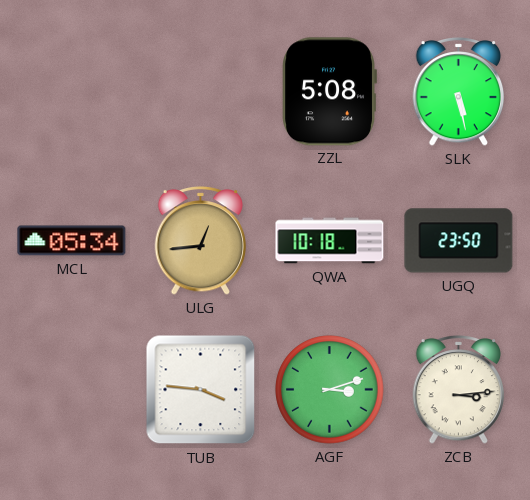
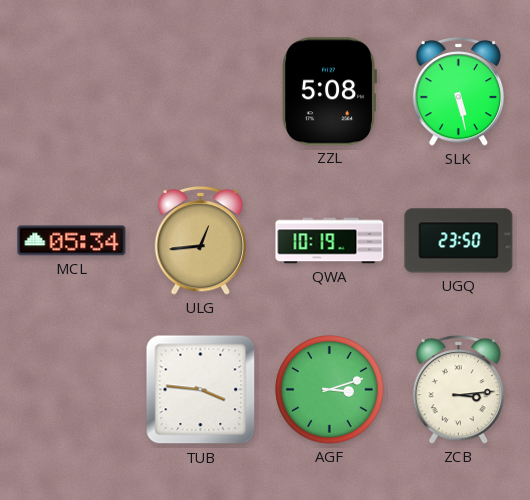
QWA: 10:18 -> 10:19
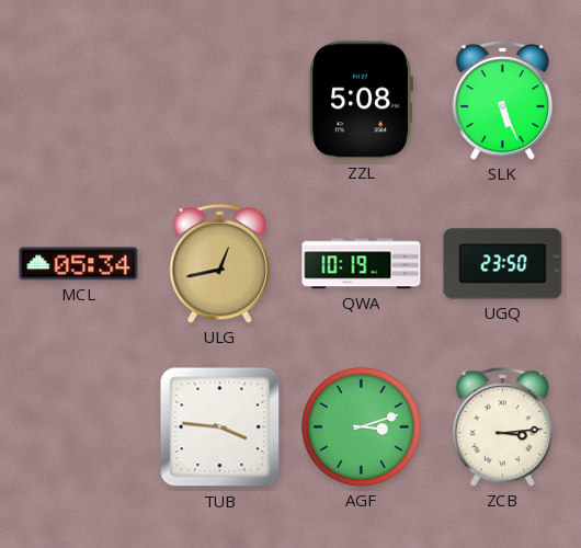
SLK: 5:28 -> 5:26
ULG: 12:44 -> 12:43
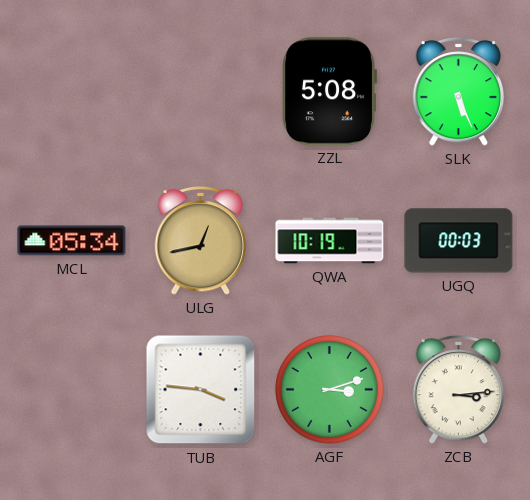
UGQ: 23:50 -> 00:03
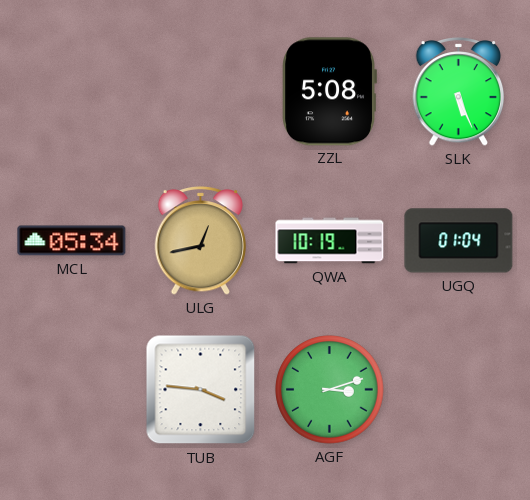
UGQ: 00:03 -> 01:04
ZCB: 3:14 -> none
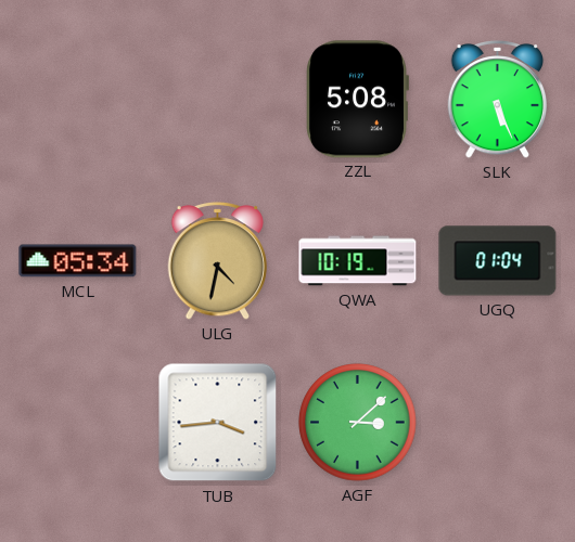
ULG: 12:43 -> 4:32
TUB: 3:46 -> 3:44
AGF: 3:12 -> 3:08
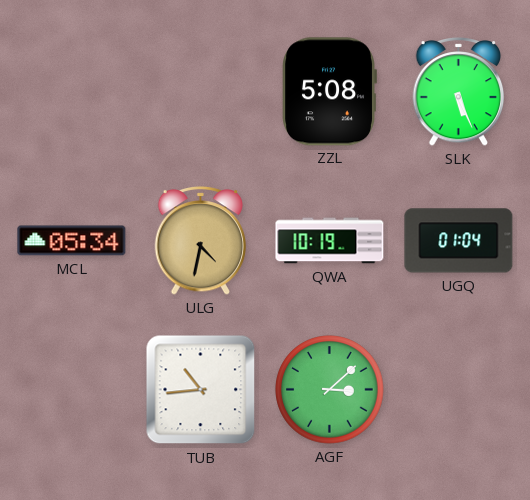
TUB: 3:44 -> 10:44
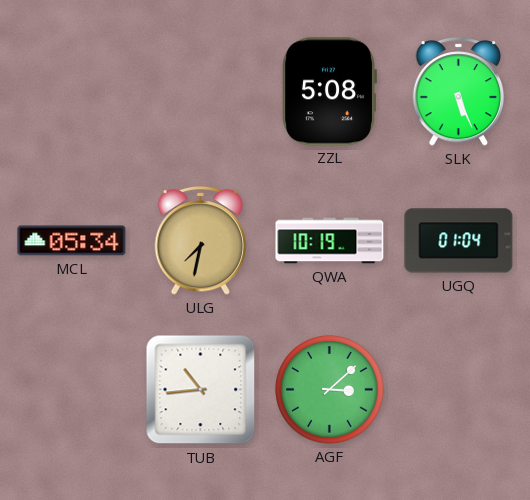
ULG: 4:32 -> 7:32
